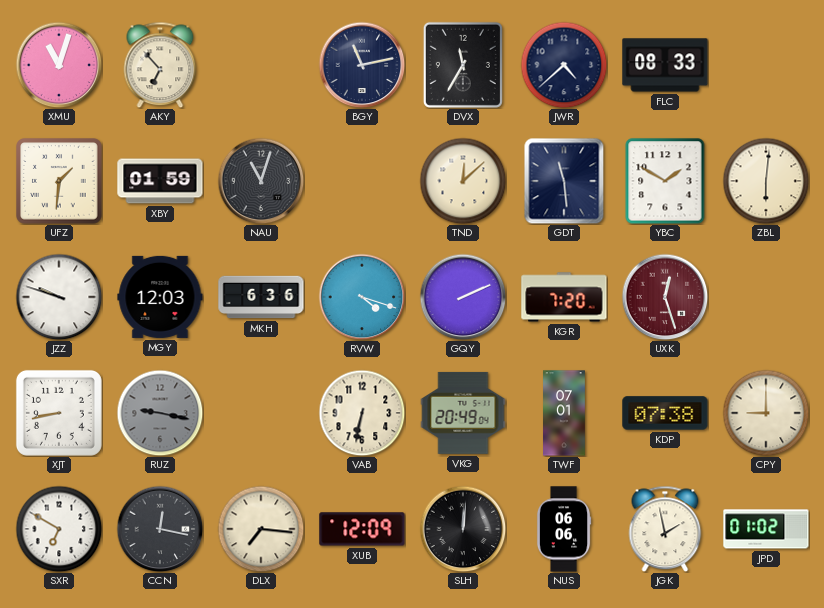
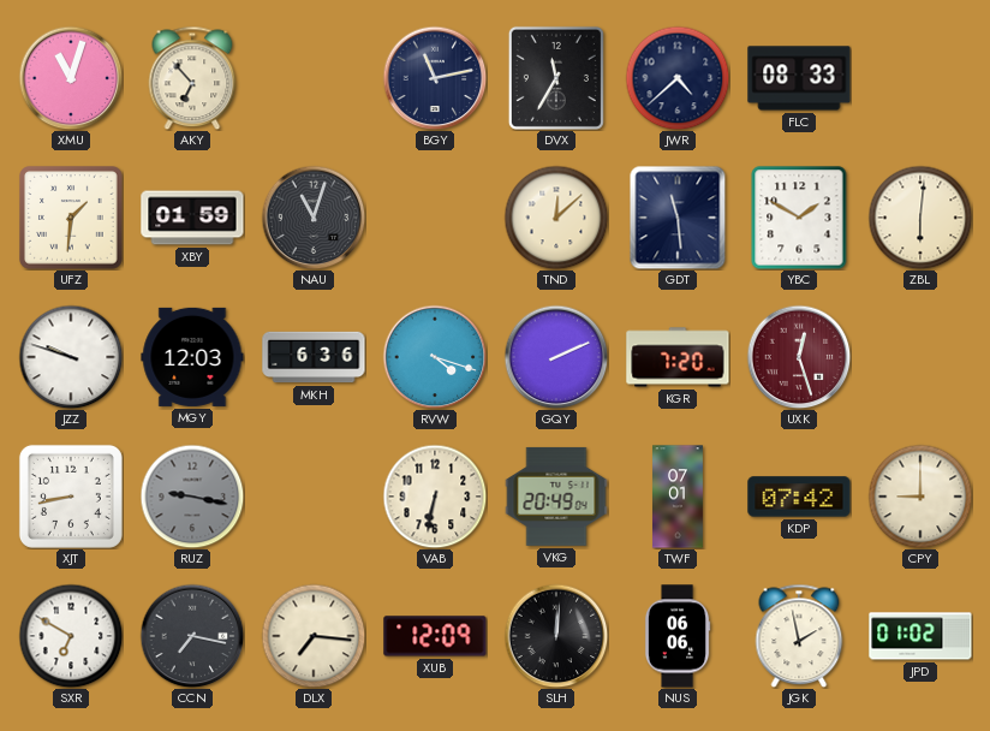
KDP: 07:38 -> 07:42
CCN: 12:17 -> 7:17
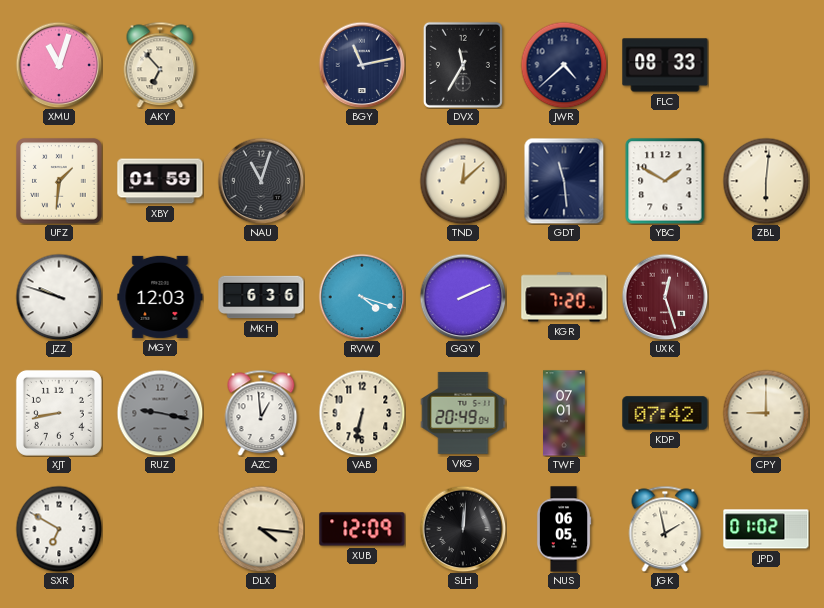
AZC: none -> 12:59
CCN: 7:17 -> none
DLX: 7:16 -> 4:16
NUS: 06:06 -> 06:05
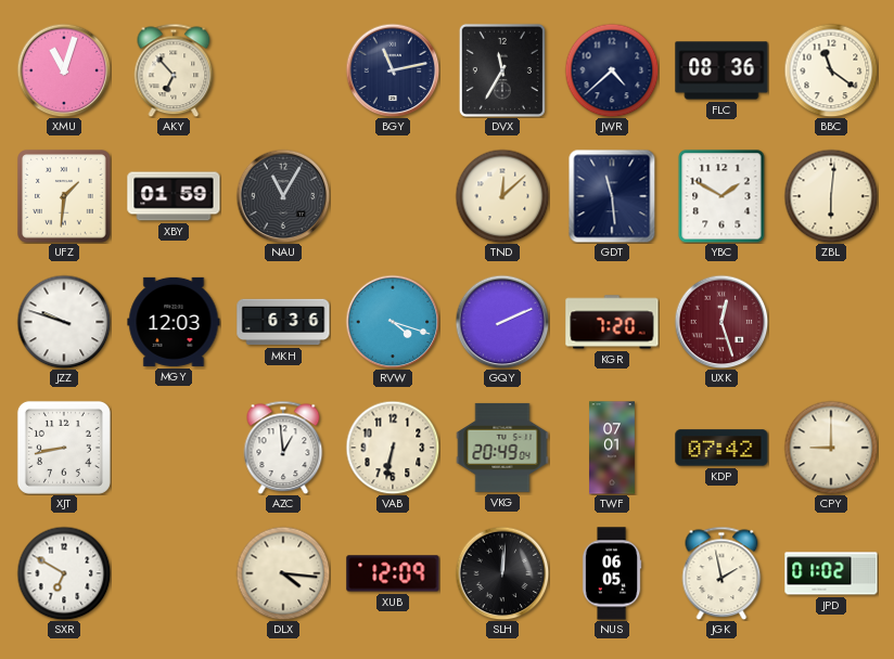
FLC: 08:33 -> 08:36
BBC: none -> 11:21
NAU: 11:03 -> 11:05
RUZ: 9:17 -> none
